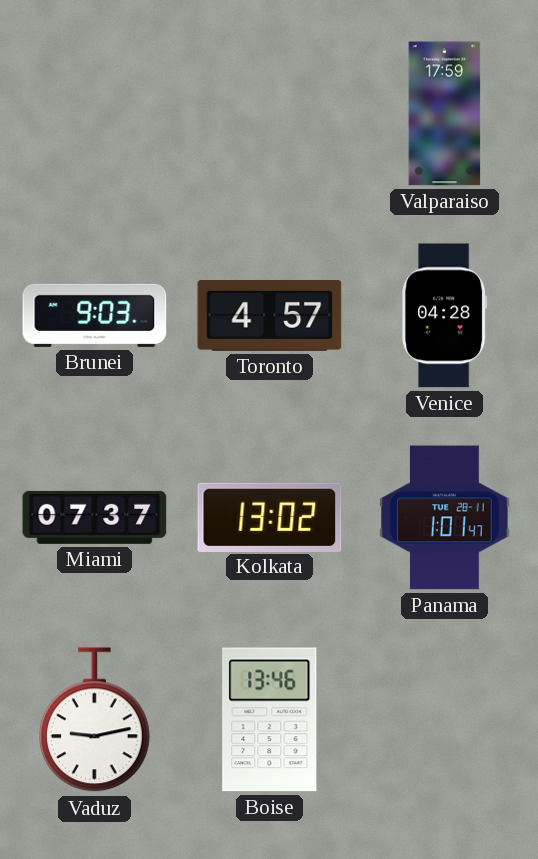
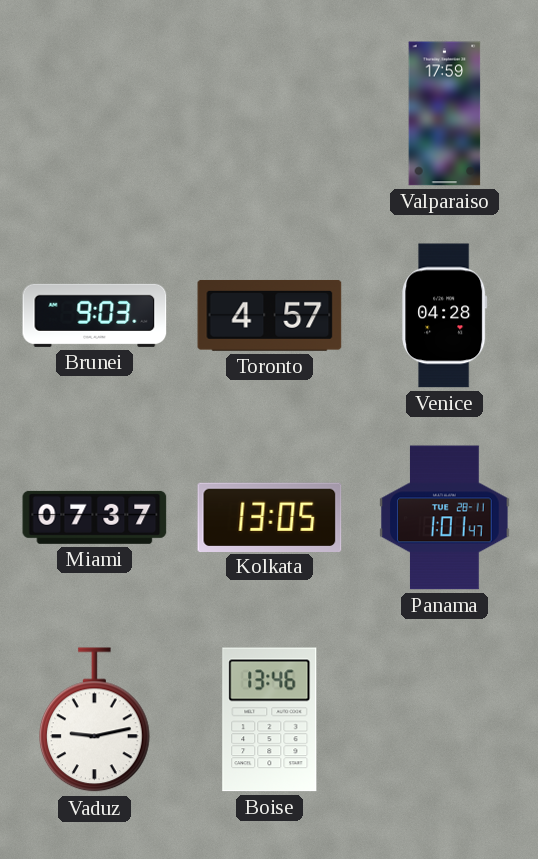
Kolkata: 13:02 -> 13:05
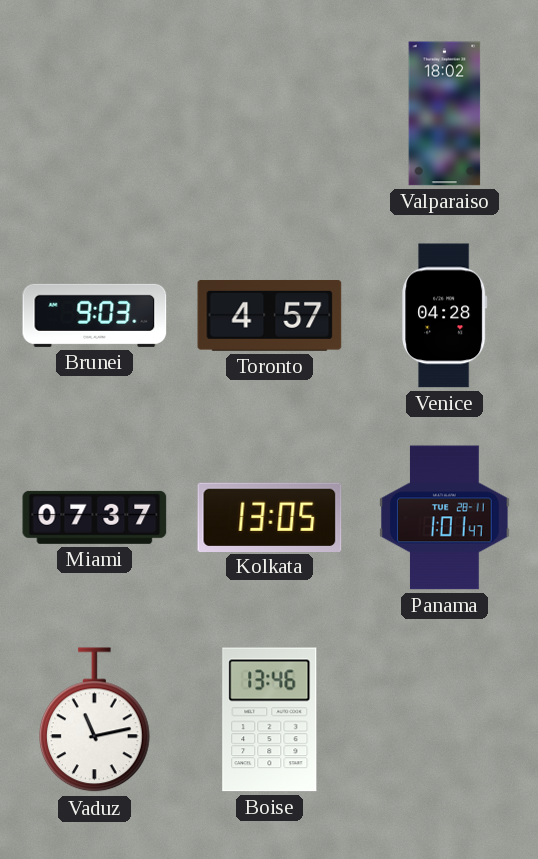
Valparaiso: 17:59 -> 18:02
Vaduz: 9:13 -> 11:13
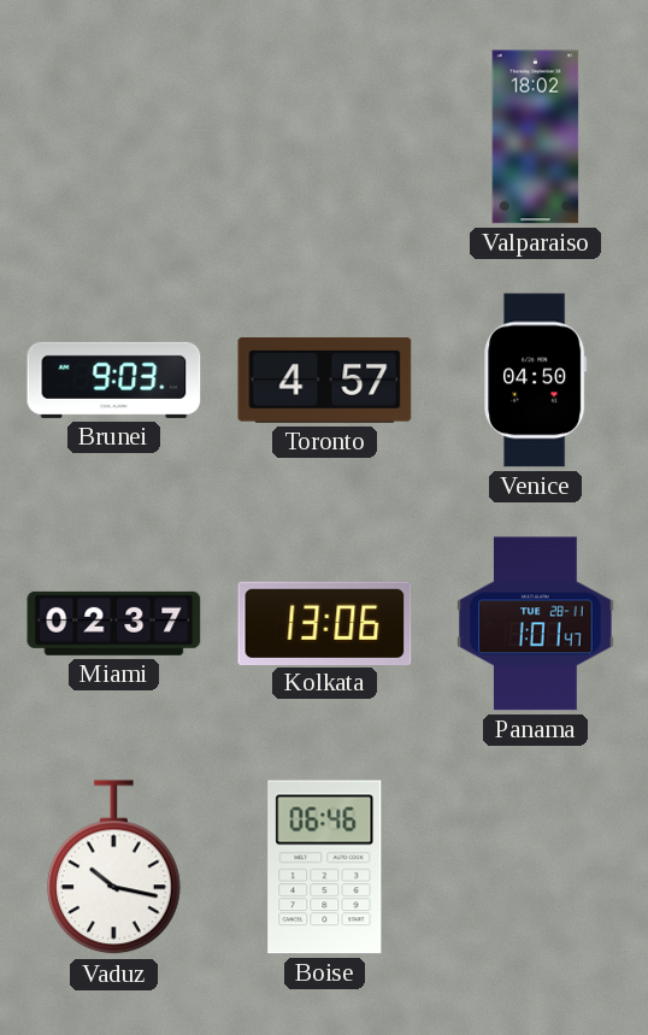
Venice: 04:28 -> 04:50
Miami: 07:37 -> 02:37
Kolkata: 13:05 -> 13:06
Vaduz: 11:13 -> 10:17
Boise: 13:46 -> 06:46
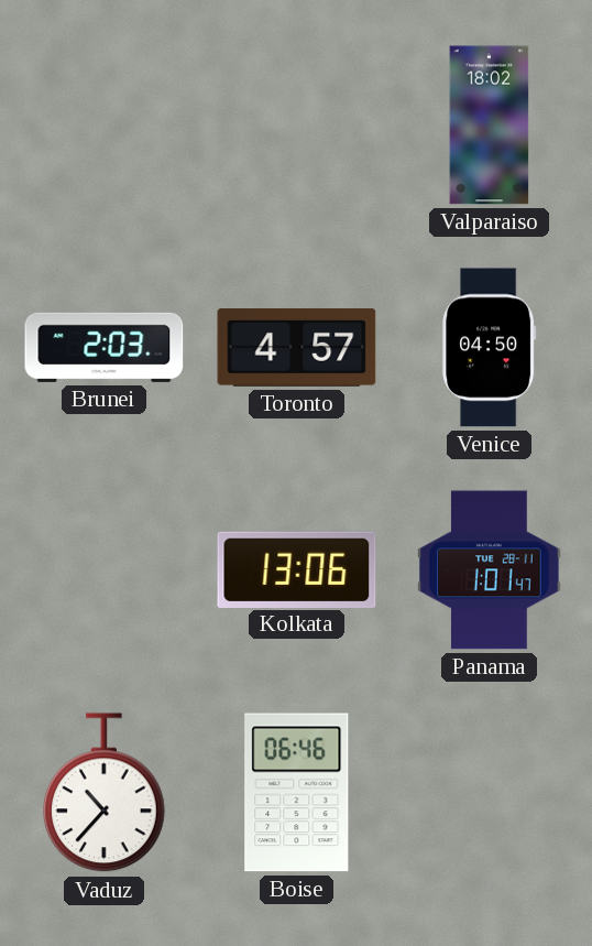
Brunei: 9:03 -> 2:03
Miami: 02:37 -> none
Vaduz: 10:17 -> 10:37
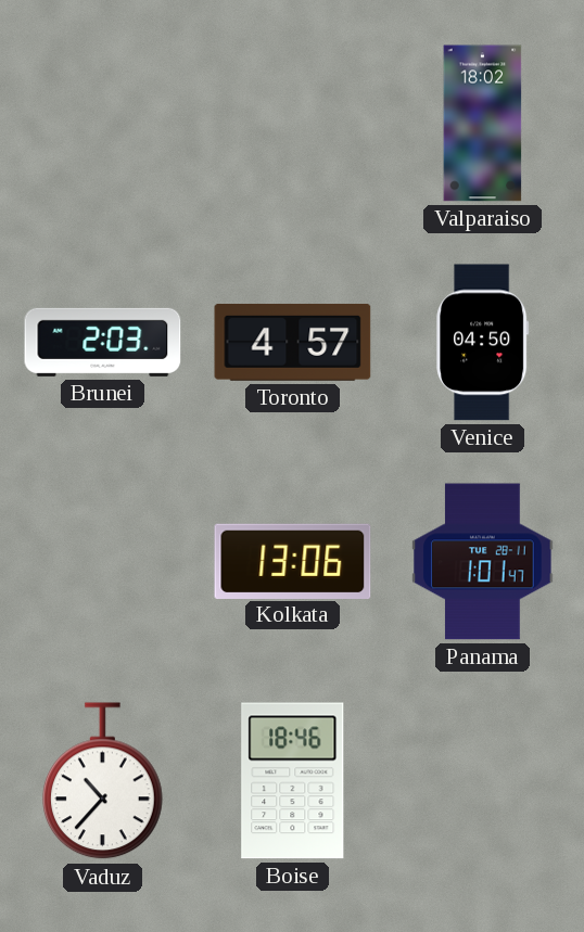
Boise: 06:46 -> 18:46
